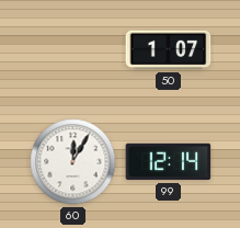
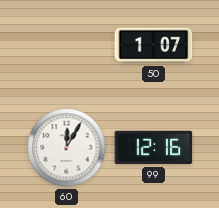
99: 12:14 -> 12:16
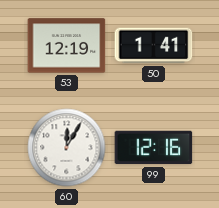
53: none -> 12:19
50: 1:07 -> 1:41
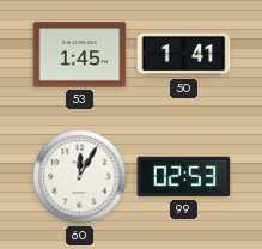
53: 12:19 -> 1:45
99: 12:16 -> 02:53
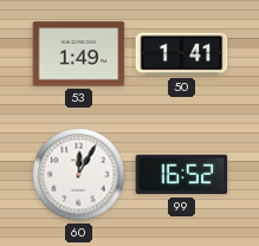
53: 1:45 -> 1:49
99: 02:53 -> 16:52
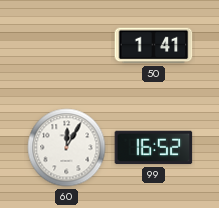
53: 1:49 -> none
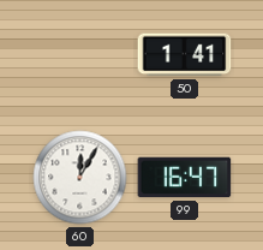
99: 16:52 -> 16:47
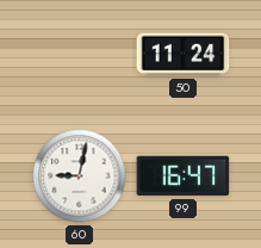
50: 1:41 -> 11:24
60: 12:05 -> 9:02
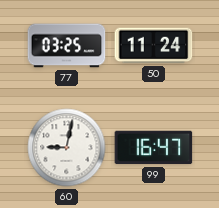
77: none -> 03:25
